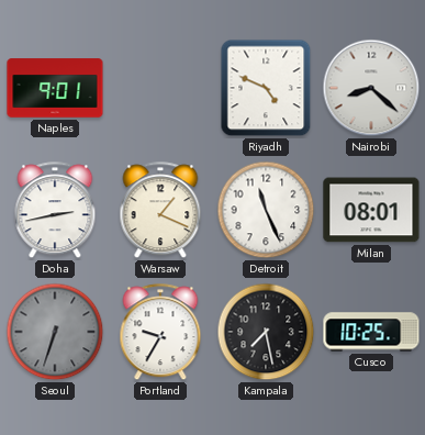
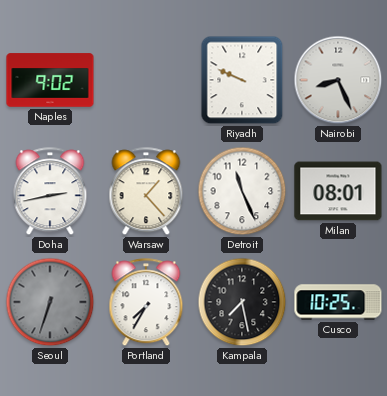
Naples: 9:01 -> 9:02
Riyadh: 4:49 -> 9:49
Nairobi: 8:22 -> 8:26
Warsaw: 1:19 -> 1:23
Portland: 9:35 -> 7:35
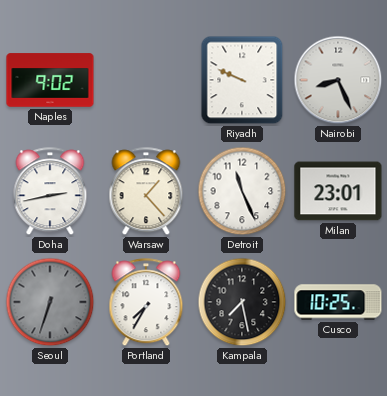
Milan: 08:01 -> 23:01
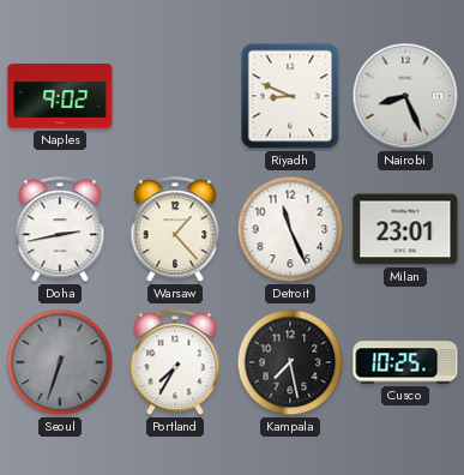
Riyadh: 9:49 -> 8:49
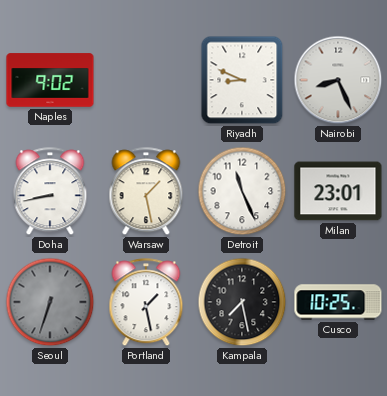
Doha: 2:43 -> 8:43
Warsaw: 1:23 -> 1:28
Portland: 7:35 -> 1:28
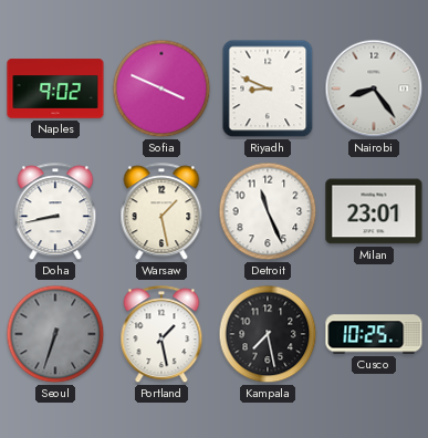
Sofia: none -> 3:49
Nairobi: 8:26 -> 8:24
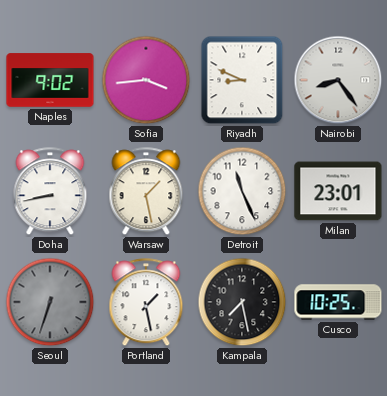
Sofia: 3:49 -> 3:44
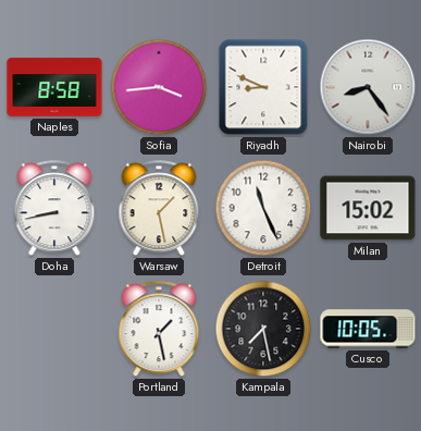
Naples: 9:02 -> 8:58
Milan: 23:01 -> 15:02
Seoul: 6:33 -> none
Cusco: 10:25 -> 10:05
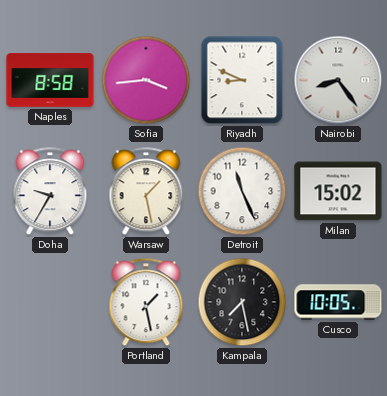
Doha: 8:43 -> 9:35
